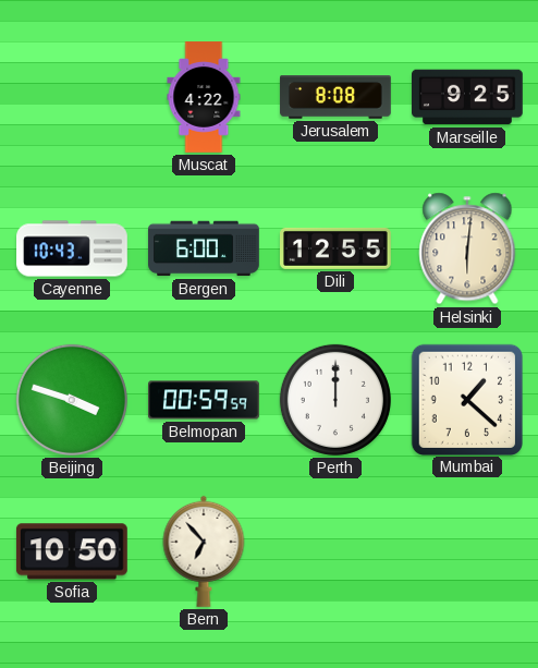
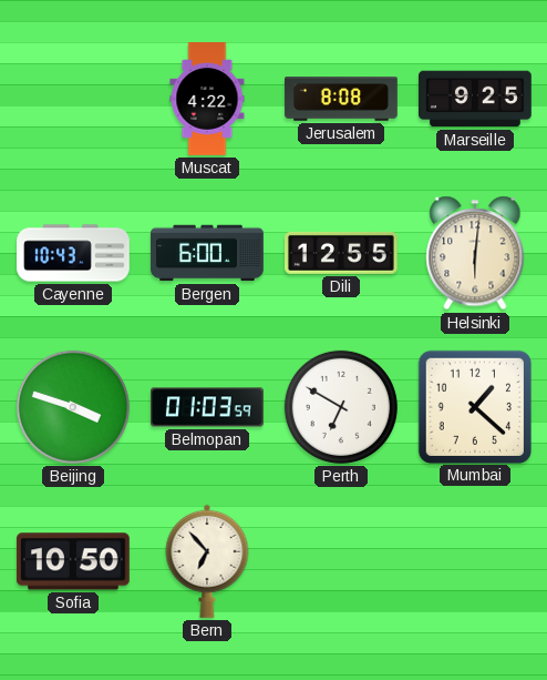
Belmopan: 00:59 -> 01:03
Perth: 12:00 -> 6:50
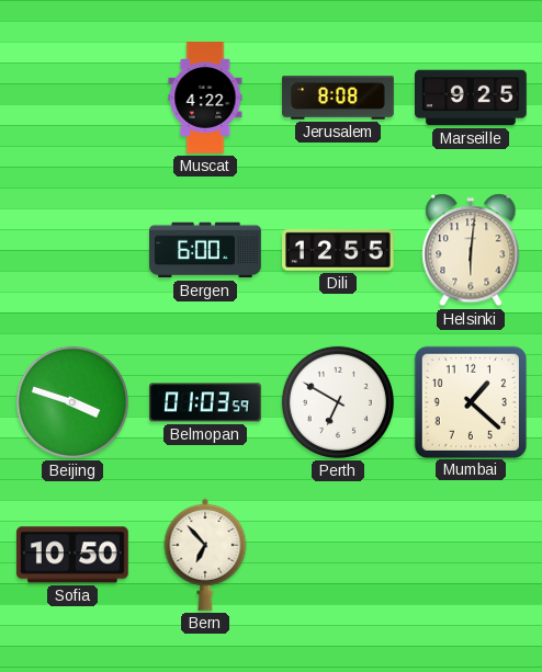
Cayenne: 10:43 -> none
